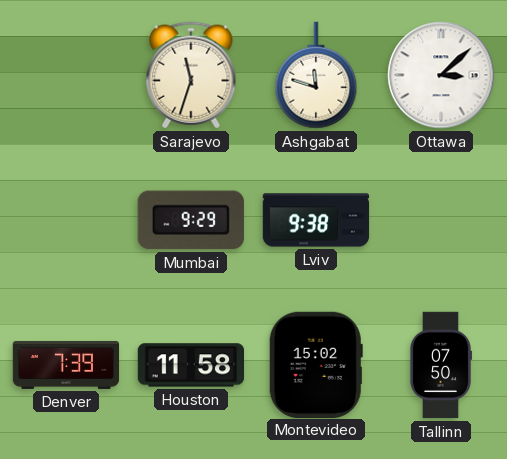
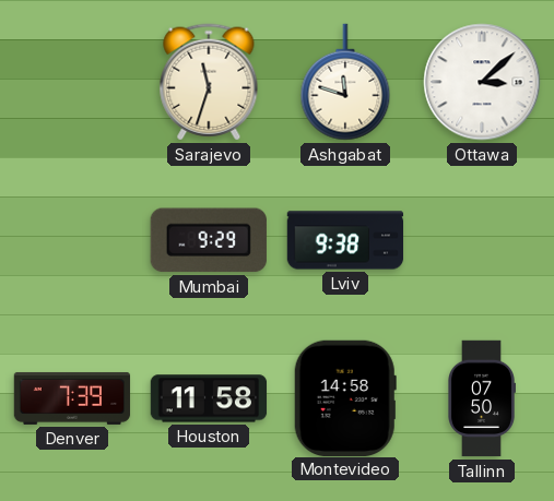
Montevideo: 15:02 -> 14:58
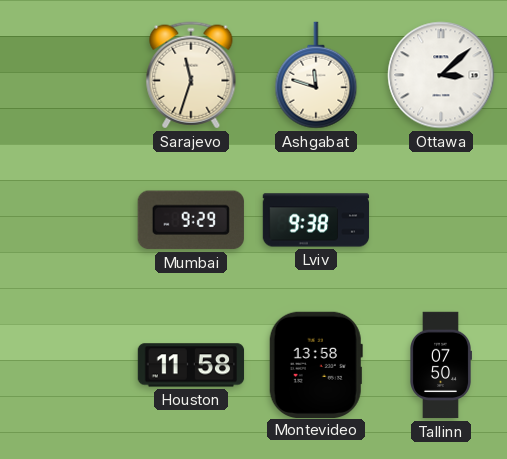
Denver: 7:39 -> none
Montevideo: 14:58 -> 13:58
